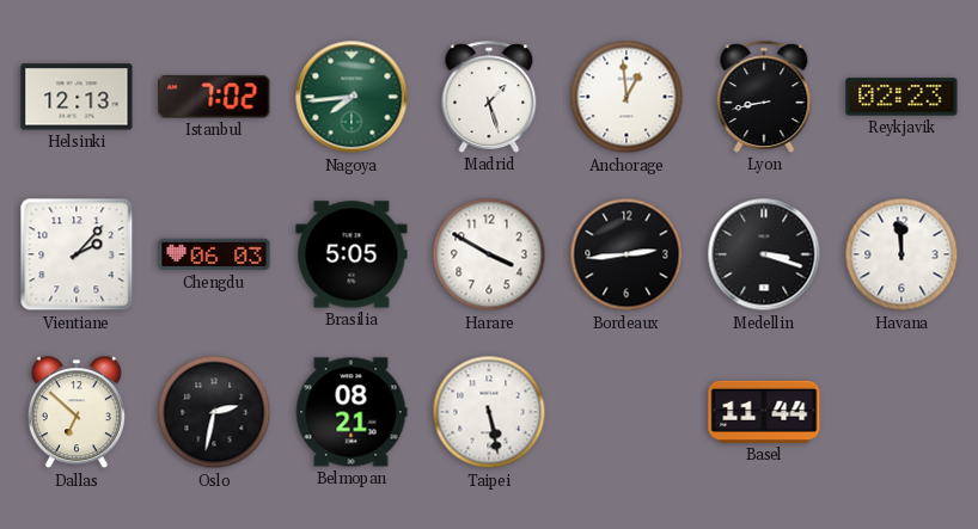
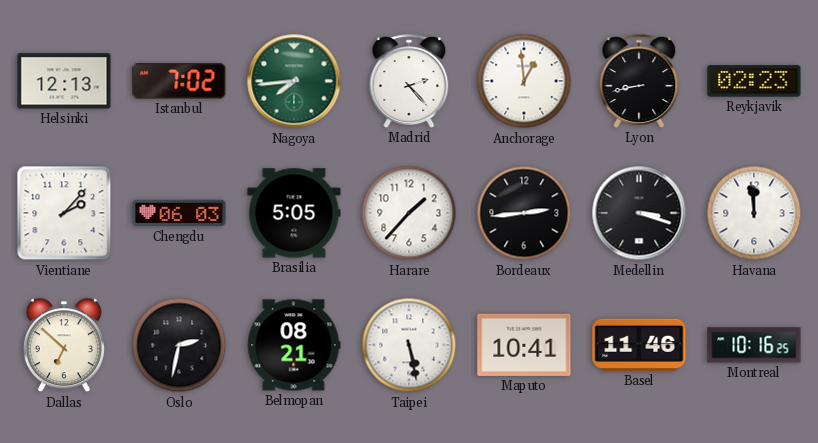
Madrid: 1:27 -> 2:23
Harare: 3:50 -> 1:37
Maputo: none -> 10:41
Basel: 11:44 -> 11:46
Montreal: none -> 10:16
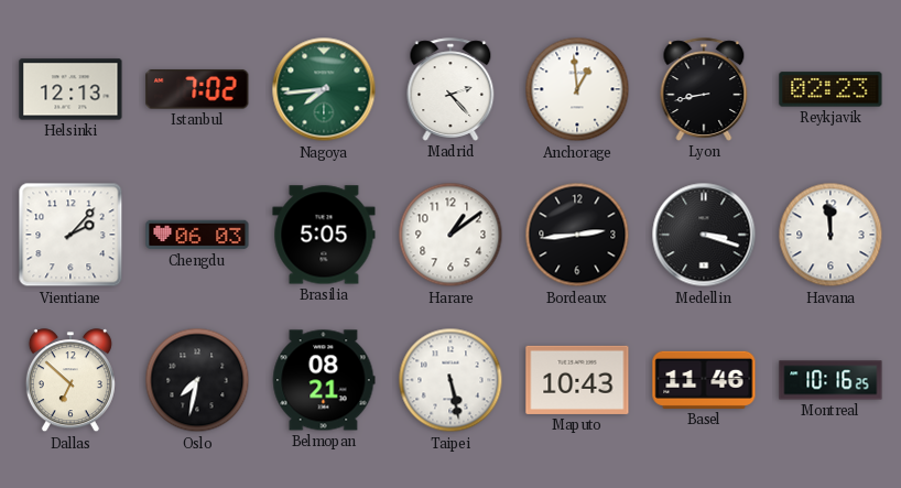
Harare: 1:37 -> 1:09
Oslo: 2:32 -> 7:32
Maputo: 10:41 -> 10:43
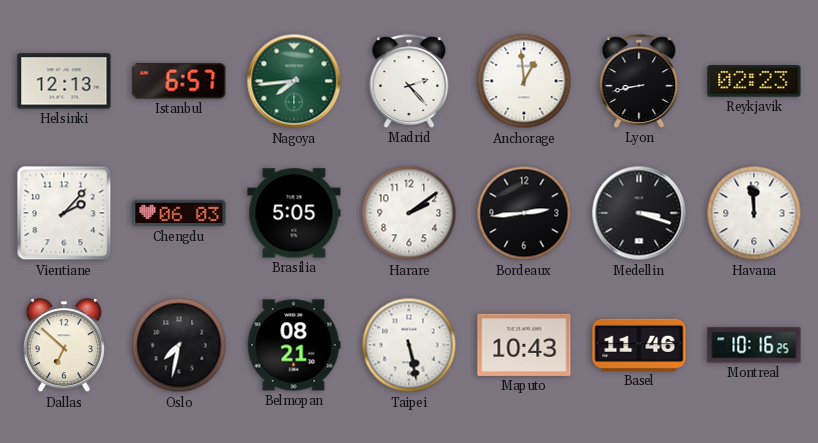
Istanbul: 7:02 -> 6:57
Harare: 1:09 -> 2:09
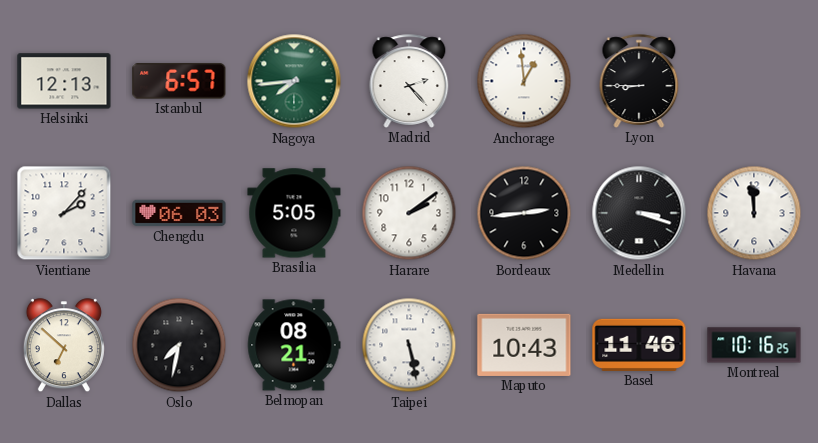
Lyon: 8:43 -> 8:45
Reykjavik: 02:23 -> none
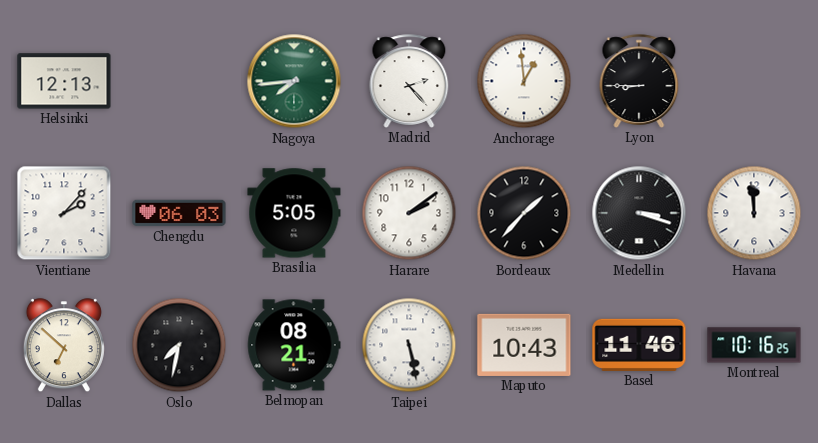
Istanbul: 6:57 -> none
Bordeaux: 2:44 -> 1:37
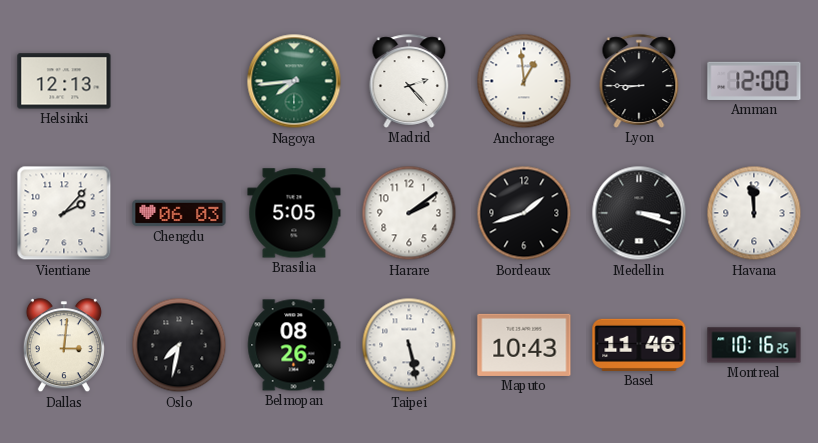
Amman: none -> 12:00
Bordeaux: 1:37 -> 1:42
Dallas: 6:52 -> 3:01
Belmopan: 08:21 -> 08:26
